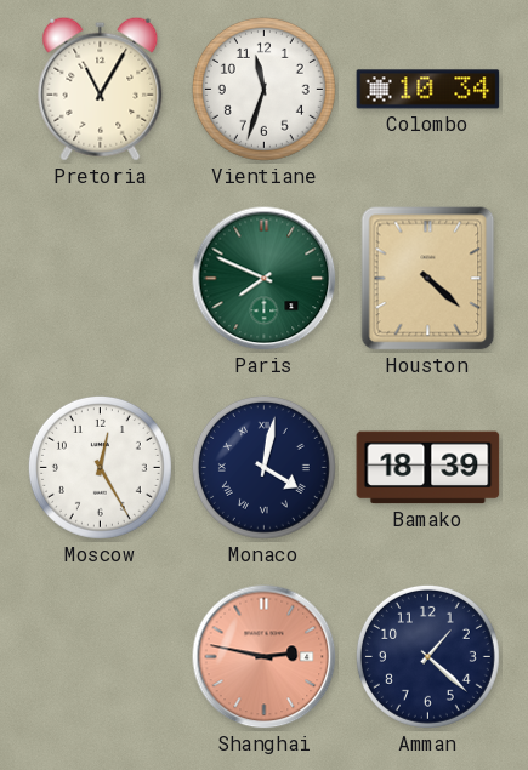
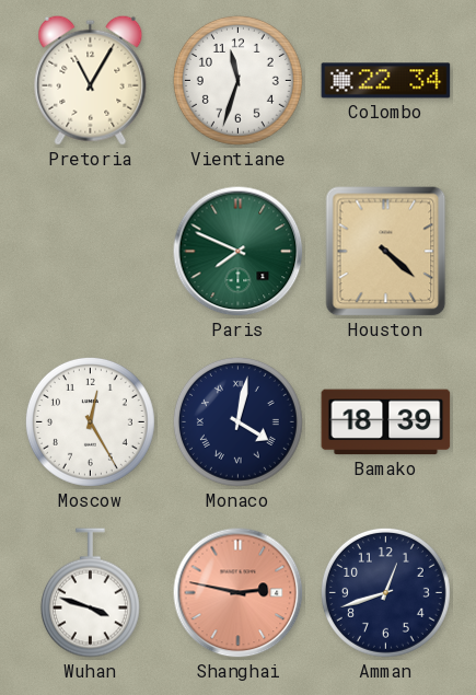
Colombo: 10:34 -> 22:34
Wuhan: none -> 3:48
Amman: 1:22 -> 12:42
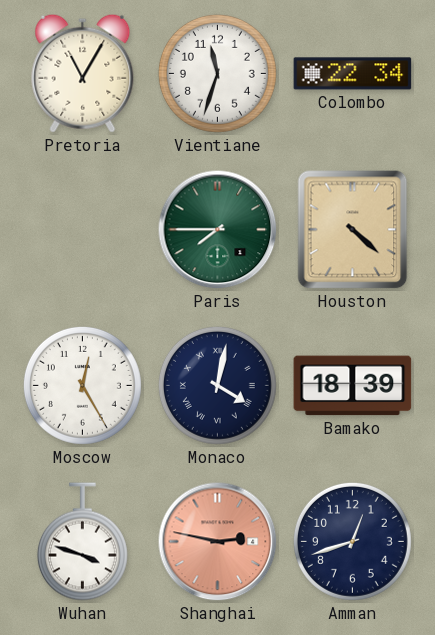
Paris: 7:49 -> 7:45
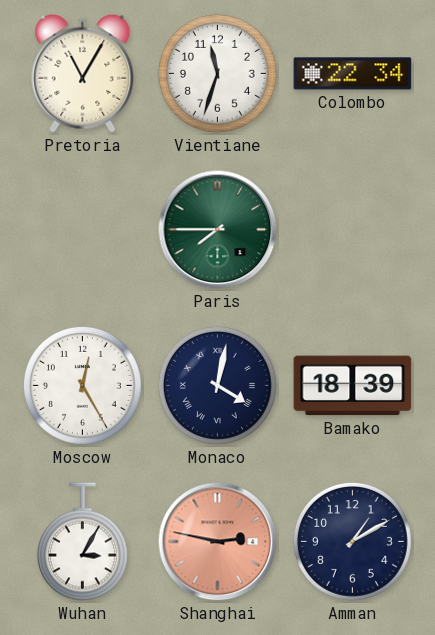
Houston: 4:22 -> none
Wuhan: 3:48 -> 3:05
Amman: 12:42 -> 1:10
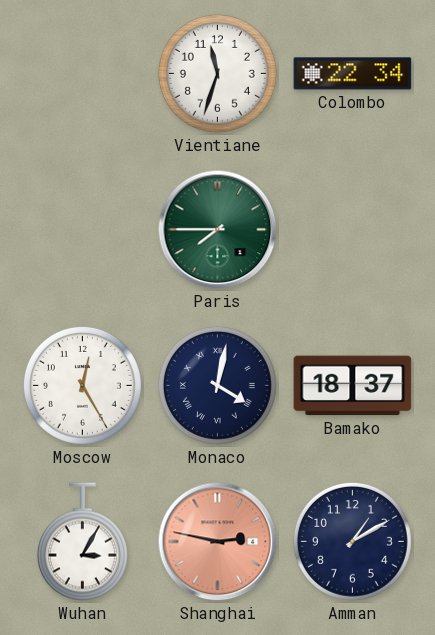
Pretoria: 11:05 -> none
Bamako: 18:39 -> 18:37
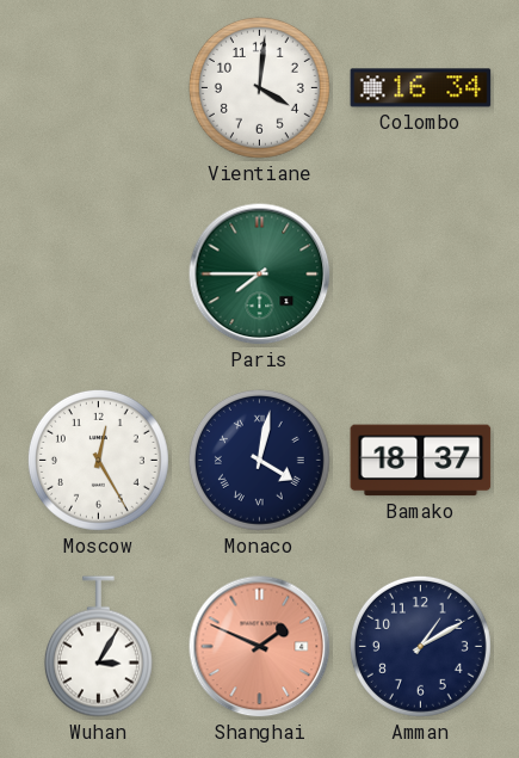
Vientiane: 11:33 -> 4:01
Colombo: 22:34 -> 16:34
Shanghai: 2:47 -> 1:49
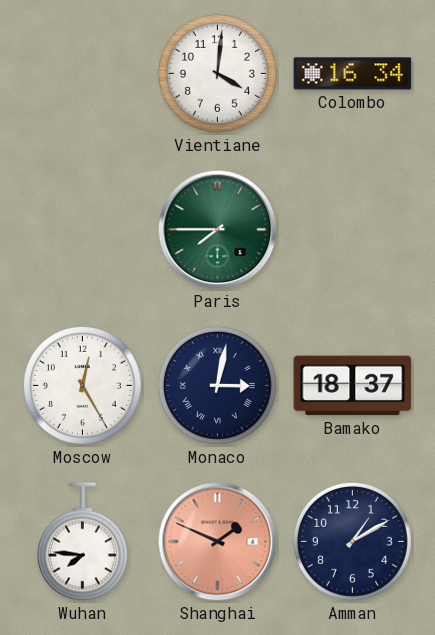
Monaco: 4:02 -> 3:02
Wuhan: 3:05 -> 7:46
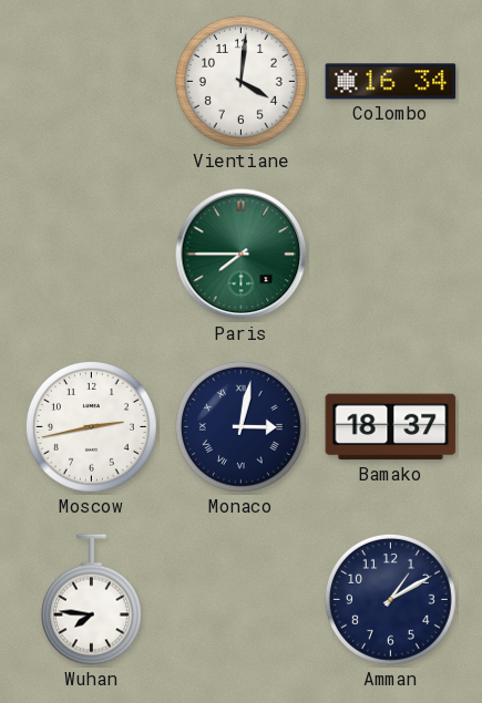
Moscow: 12:25 -> 2:43
Shanghai: 1:49 -> none
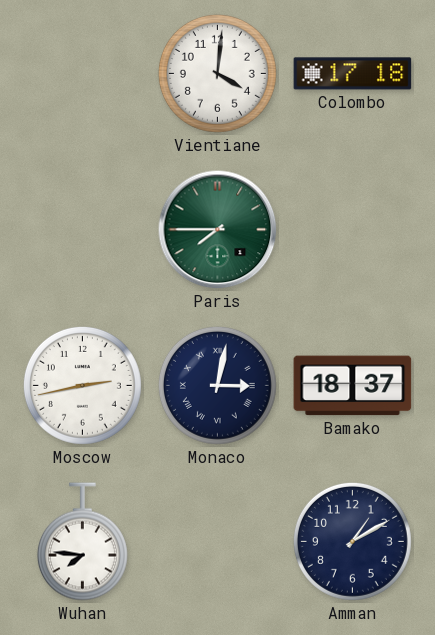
Colombo: 16:34 -> 17:18
